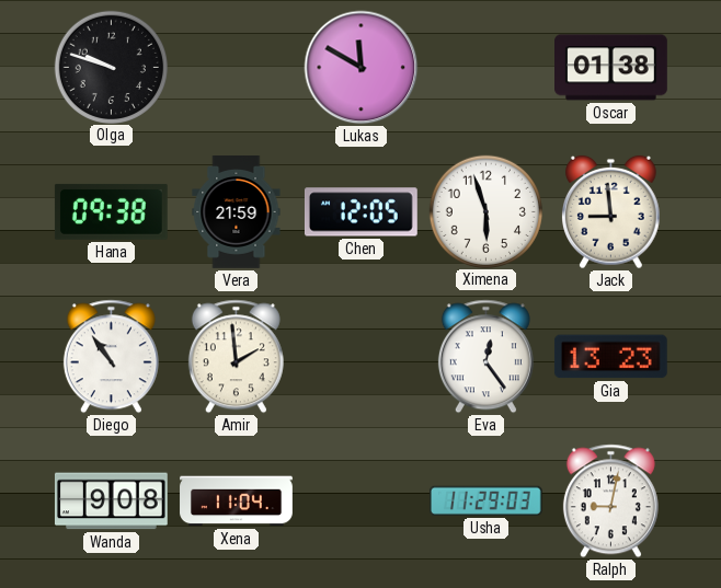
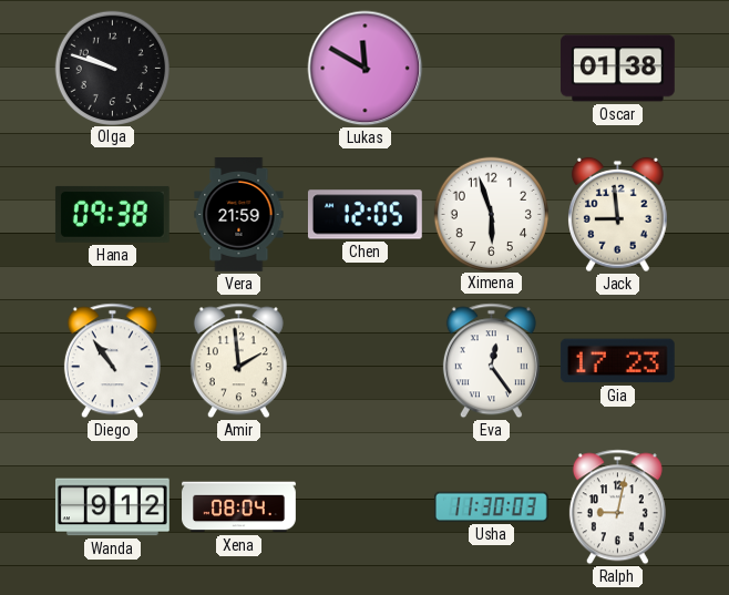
Gia: 13:23 -> 17:23
Wanda: 9:08 -> 9:12
Xena: 11:04 -> 08:04
Usha: 11:29 -> 11:30
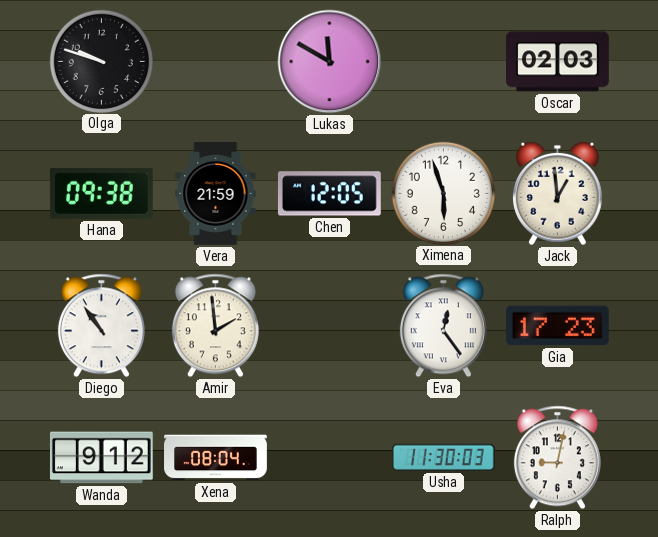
Oscar: 01:38 -> 02:03
Jack: 8:59 -> 12:59
